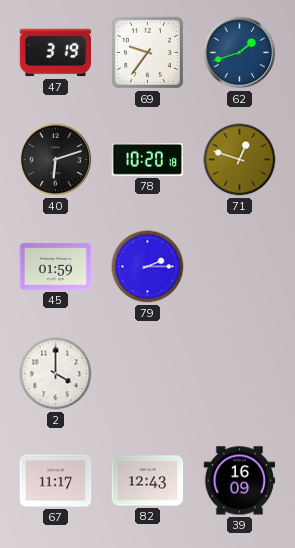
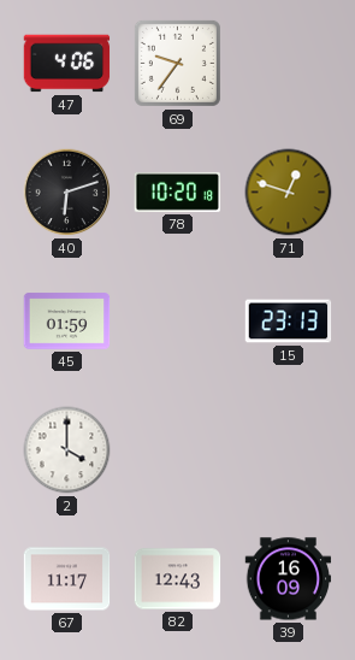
47: 3:19 -> 4:06
62: 1:42 -> none
79: 2:15 -> none
15: none -> 23:13
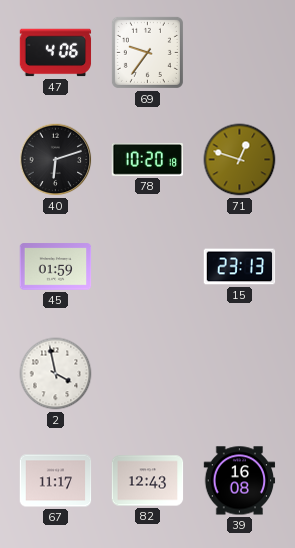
2: 4:00 -> 3:58
39: 16:09 -> 16:08
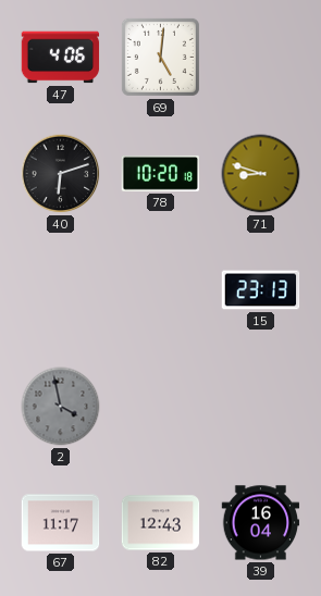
69: 9:36 -> 5:01
71: 12:48 -> 8:48
45: 01:59 -> none
2 dial: white -> grey
39: 16:08 -> 16:04
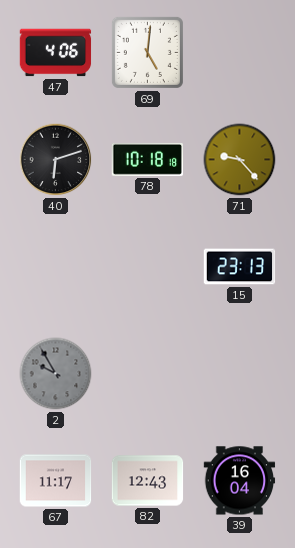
78: 10:20 -> 10:18
71: 8:48 -> 9:23
2: 3:58 -> 9:55
